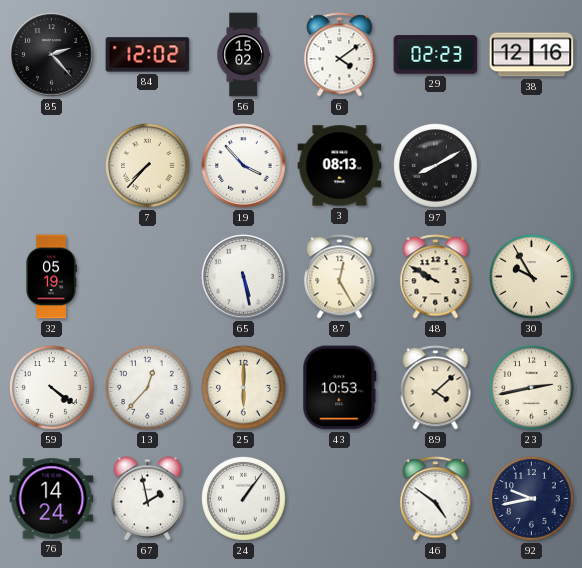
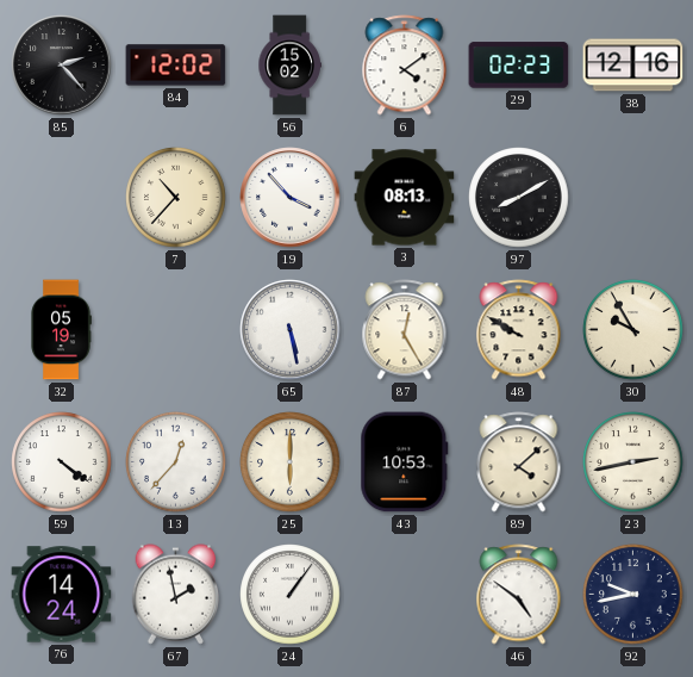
7: 7:37 -> 10:37
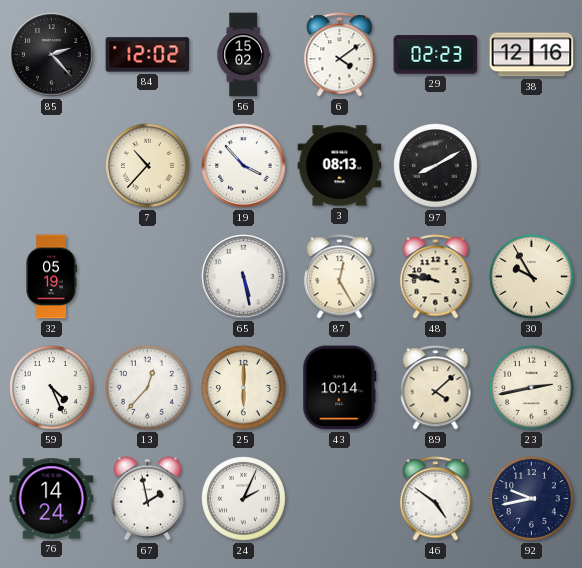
48: 9:50 -> 9:47
59: 4:21 -> 4:26
43: 10:53 -> 10:14
24: 1:06 -> 2:04
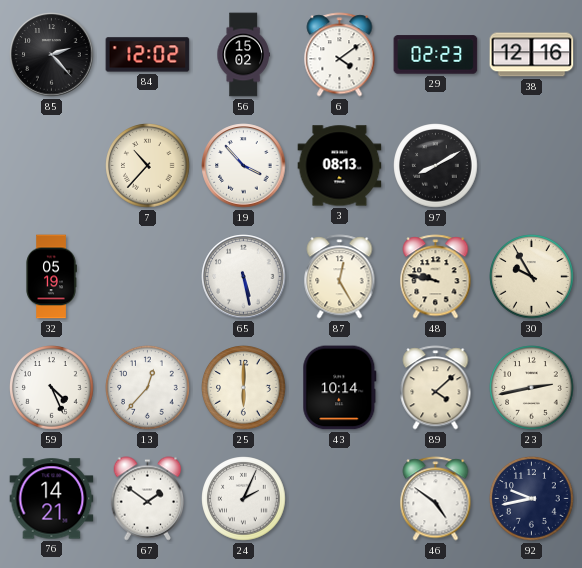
76: 14:24 -> 14:21
67: 1:58 -> 1:51
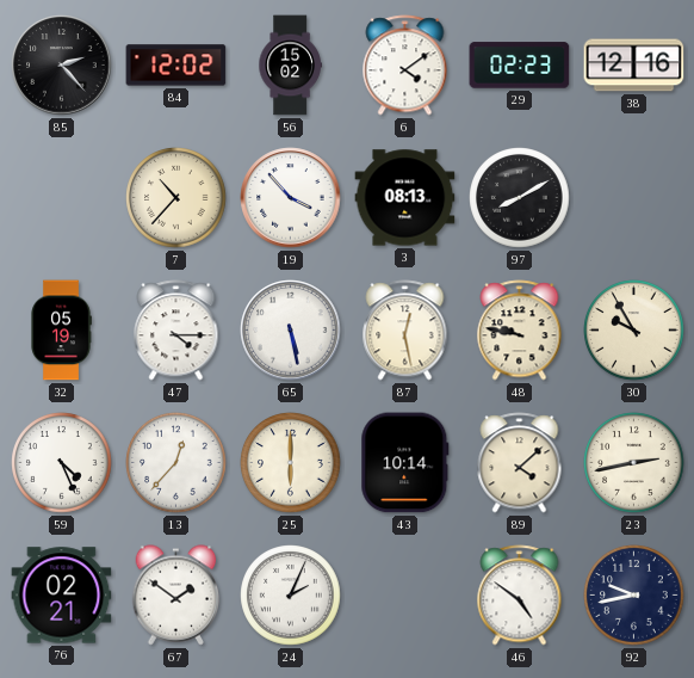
47: none -> 4:15
87: 12:25 -> 12:28
76: 14:21 -> 02:21
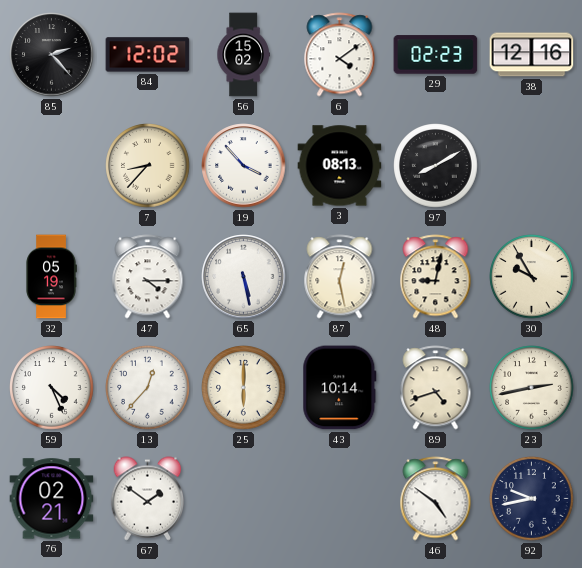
7: 10:37 -> 8:37
48: 9:47 -> 9:02
89: 4:08 -> 4:42
24: 2:04 -> none
